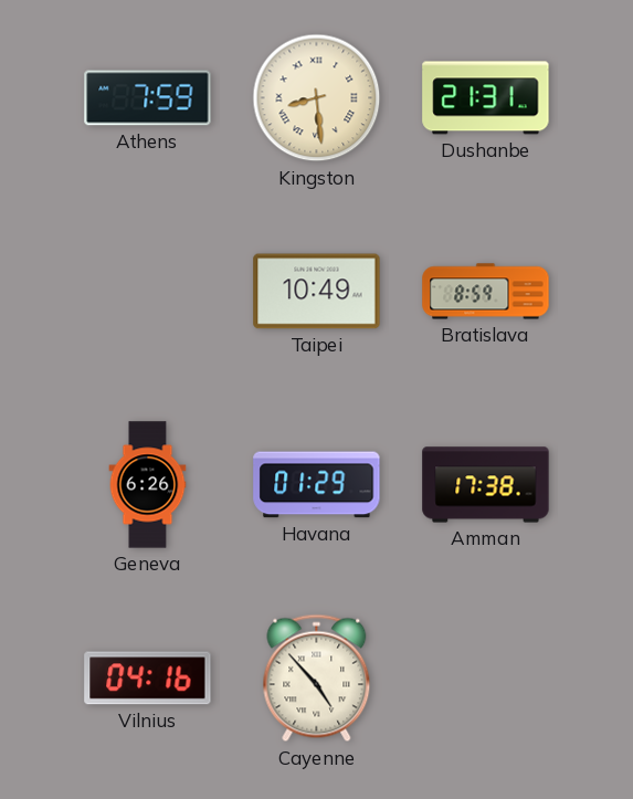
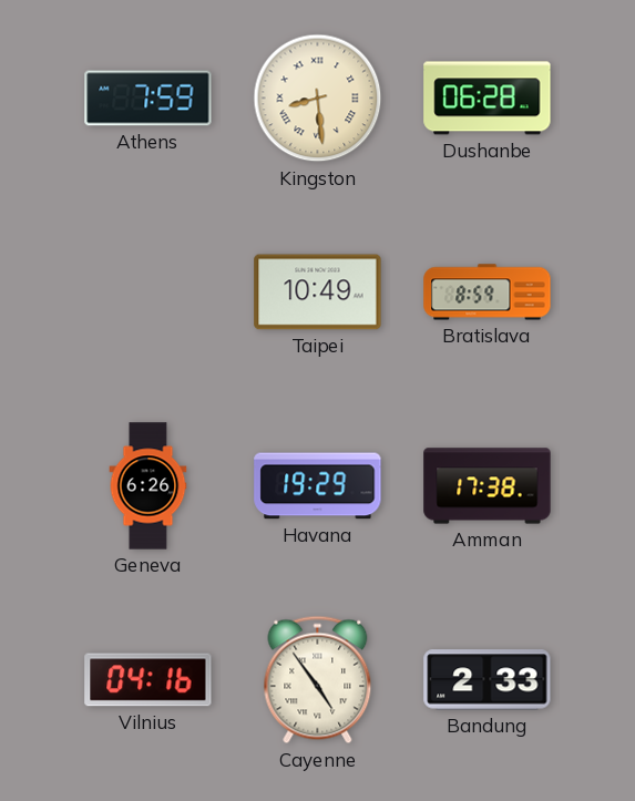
Dushanbe: 21:31 -> 06:28
Havana: 01:29 -> 19:29
Cayenne: 4:53 -> 4:54
Bandung: none -> 2:33
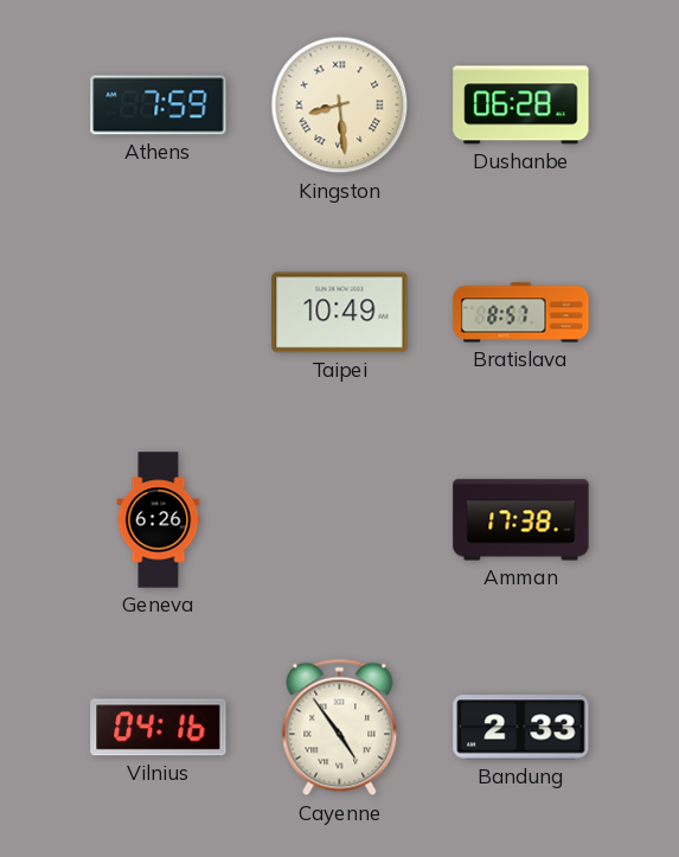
Bratislava: 8:59 -> 8:57
Havana: 19:29 -> none
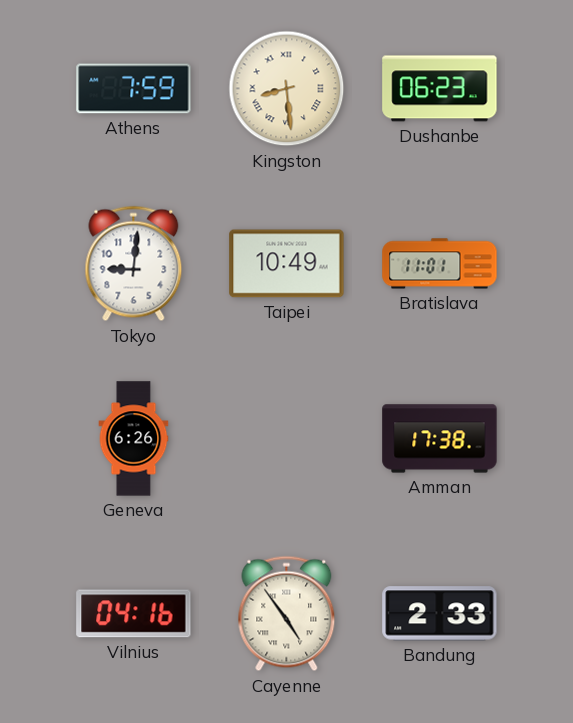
Dushanbe: 06:28 -> 06:23
Tokyo: none -> 9:01
Bratislava: 8:57 -> 11:01
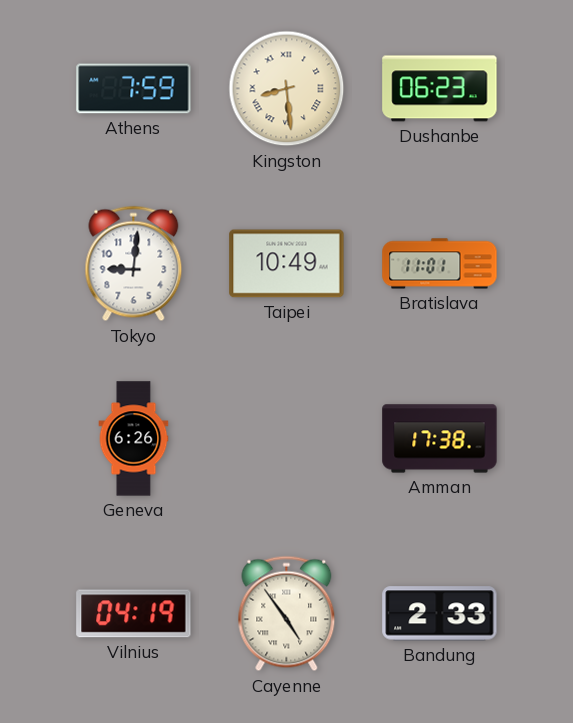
Vilnius: 04:16 -> 04:19
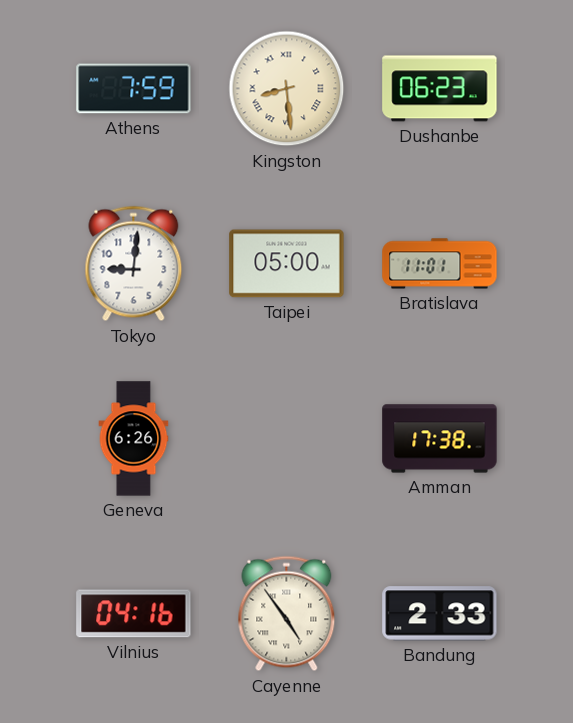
Taipei: 10:49 -> 05:00
Vilnius: 04:19 -> 04:16
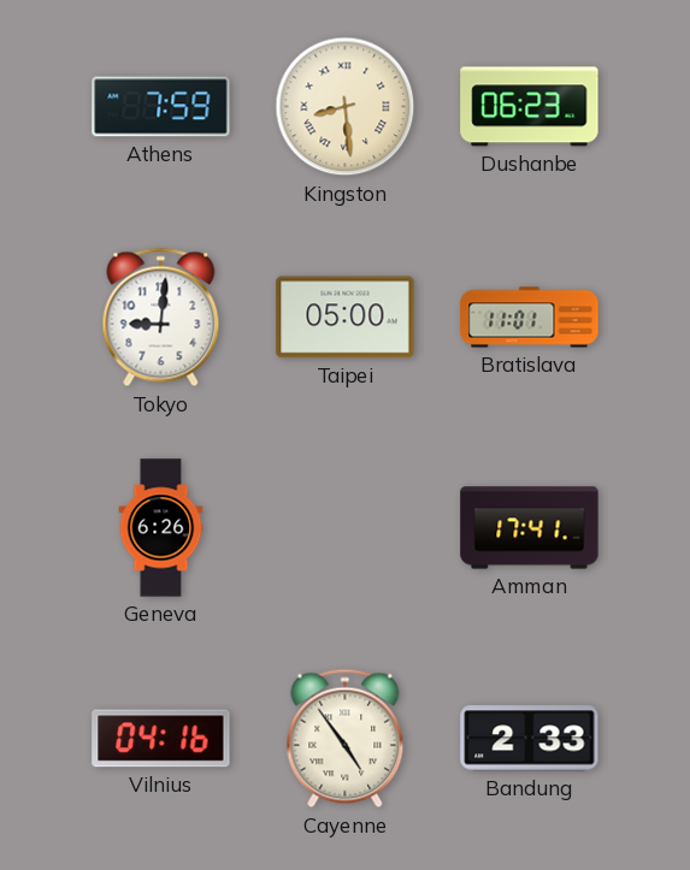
Amman: 17:38 -> 17:41
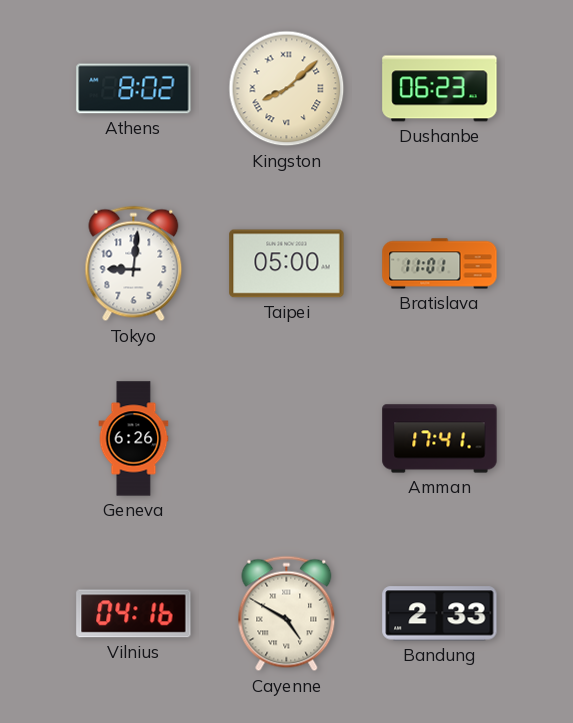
Athens: 7:59 -> 8:02
Kingston: 8:29 -> 8:08
Cayenne: 4:54 -> 4:50
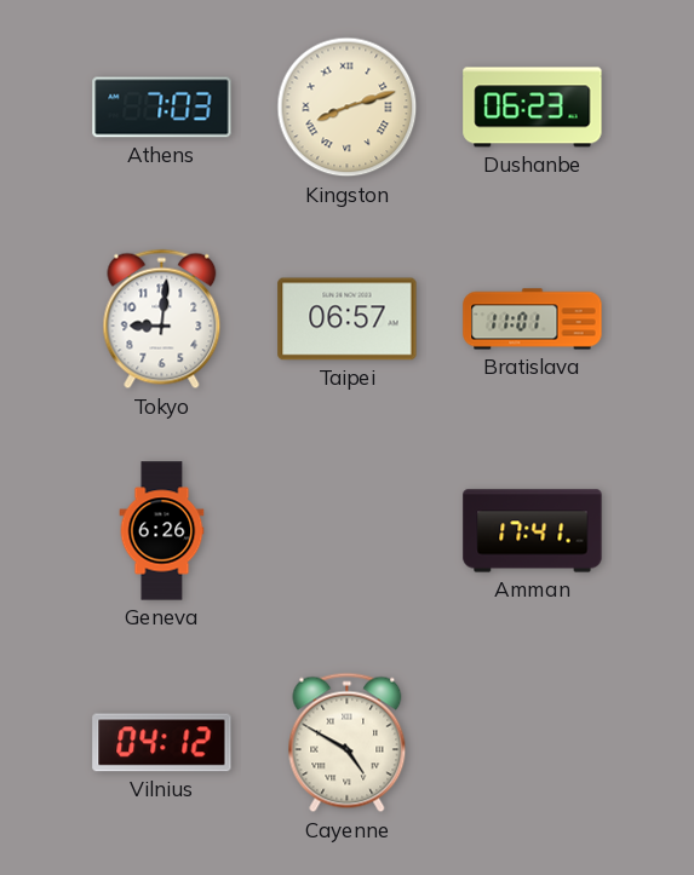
Athens: 8:02 -> 7:03
Kingston: 8:08 -> 8:12
Taipei: 05:00 -> 06:57
Vilnius: 04:16 -> 04:12
Bandung: 2:33 -> none
